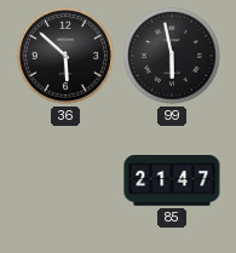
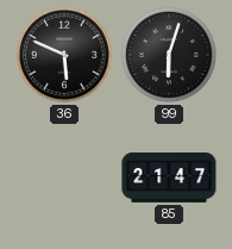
36: 5:52 -> 5:49
99: 5:58 -> 6:03
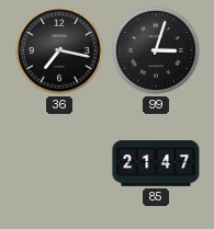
36: 5:49 -> 7:17
99: 6:03 -> 3:03
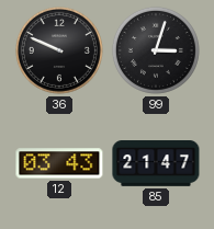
36: 7:17 -> 9:49
12: none -> 03:43
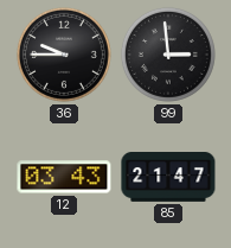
36: 9:49 -> 9:45
99: 3:03 -> 2:59
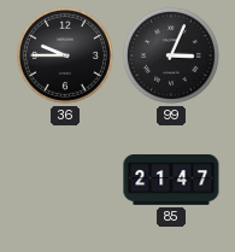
99: 2:59 -> 3:04
12: 03:43 -> none
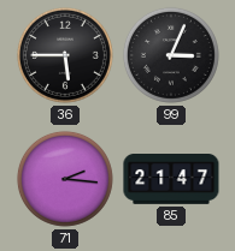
36: 9:45 -> 5:45
71: none -> 2:16
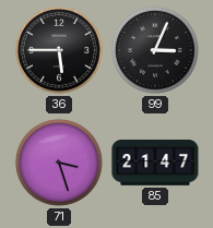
71: 2:16 -> 3:27
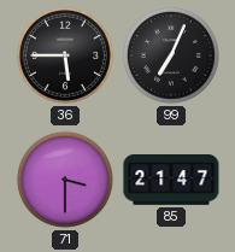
99: 3:04 -> 7:04
71: 3:27 -> 3:30
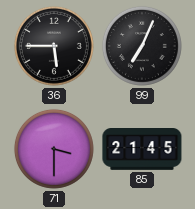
85: 21:47 -> 21:45
